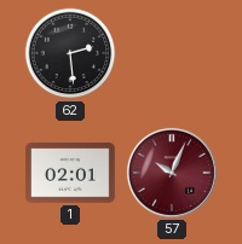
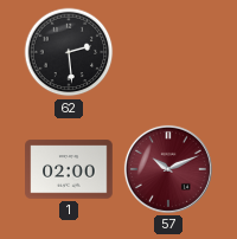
1: 02:01 -> 02:00
57: 10:04 -> 10:11
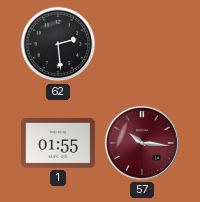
1: 02:00 -> 01:55
57: 10:11 -> 10:16
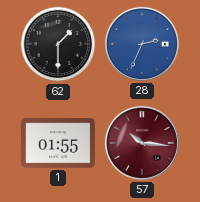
62: 2:29 -> 1:30
28: none -> 2:34
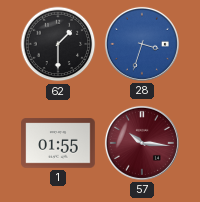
28: 2:34 -> 3:33
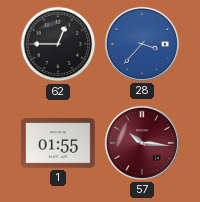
62: 1:30 -> 12:45
28: 3:33 -> 3:37
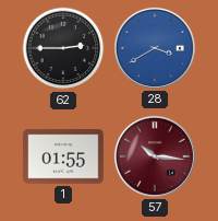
62: 12:45 -> 2:45
28: 3:37 -> 3:40
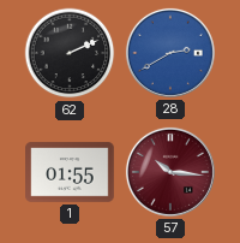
62: 2:45 -> 2:11
28: 3:40 -> 2:40
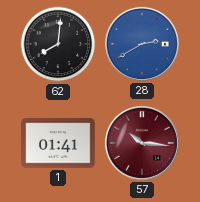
62: 2:11 -> 8:01
1: 01:55 -> 01:41
